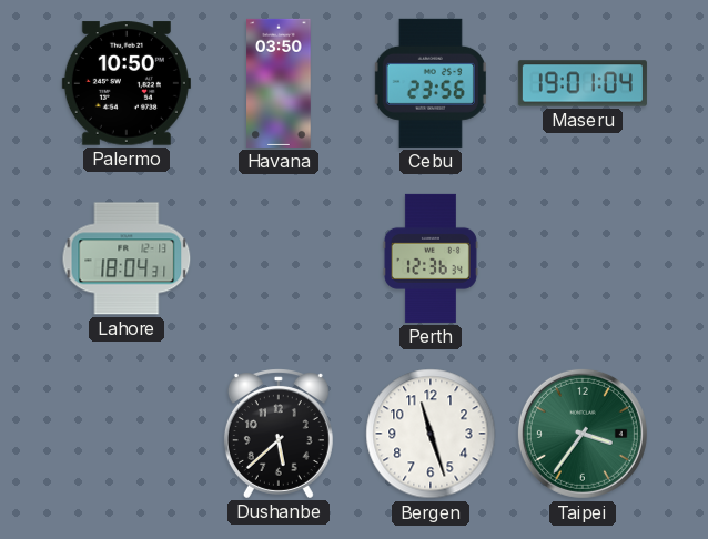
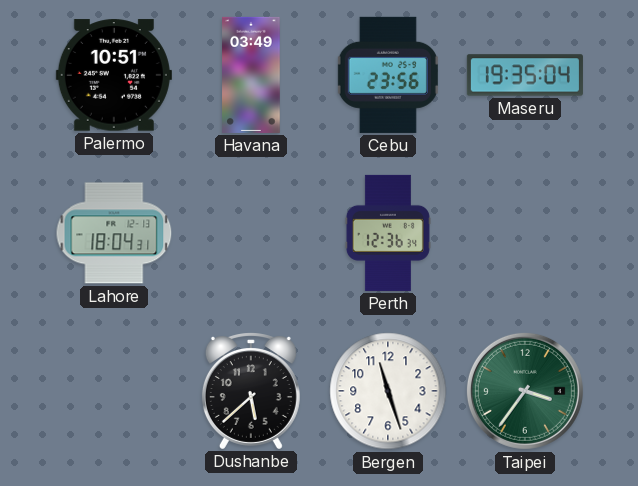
Palermo: 10:50 -> 10:51
Havana: 03:50 -> 03:49
Maseru: 19:01 -> 19:35
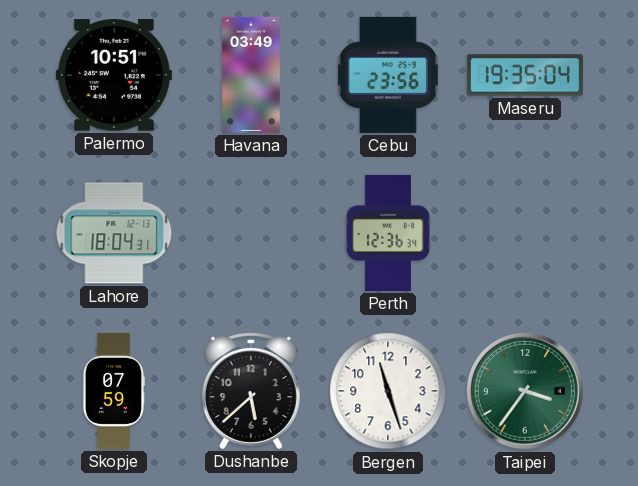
Skopje: none -> 07:59
